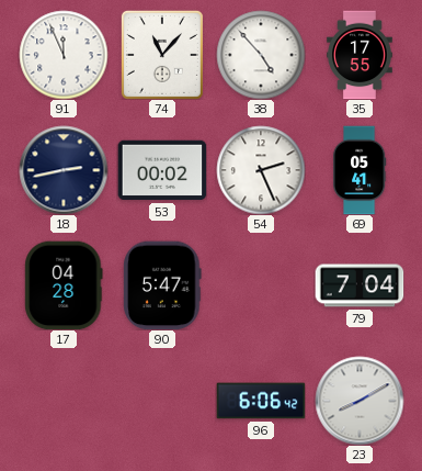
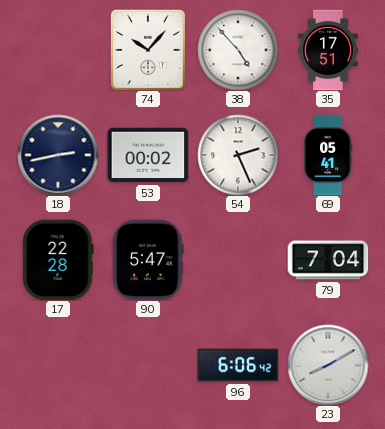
91: 11:56 -> none
74: 11:07 -> 10:07
35: 17:55 -> 17:51
17: 04:28 -> 22:28
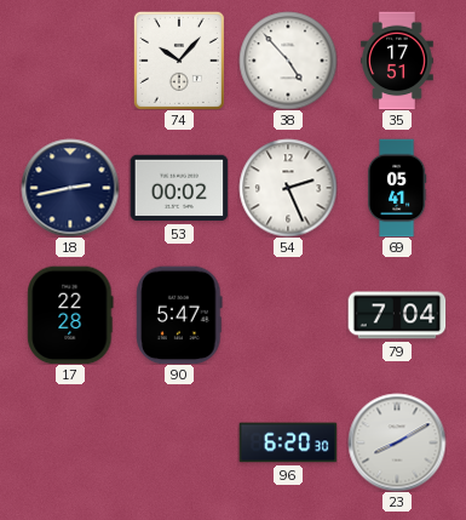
96: 6:06 -> 6:20
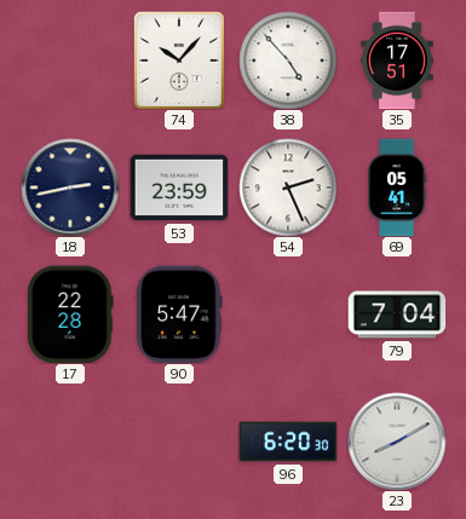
53: 00:02 -> 23:59
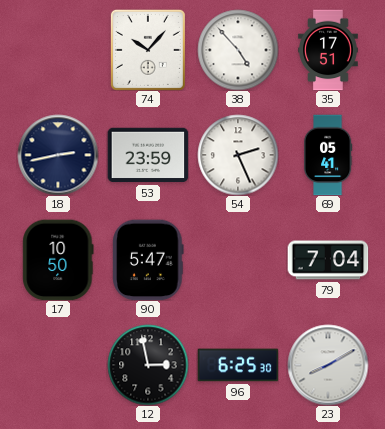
17: 22:28 -> 10:50
12: none -> 2:58
96: 6:20 -> 6:25
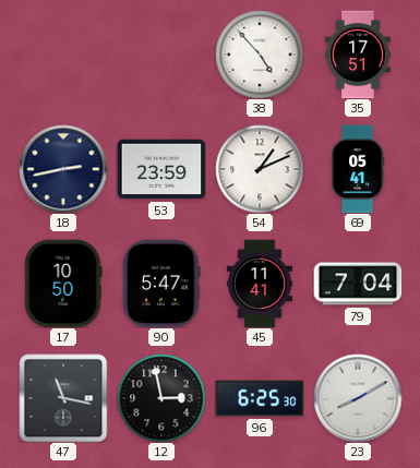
74: 10:07 -> none
54: 2:26 -> 1:11
45: none -> 11:41
47: none -> 11:17
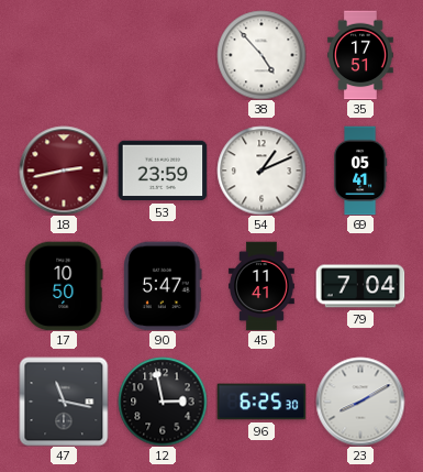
18 dial: navy -> burgundy
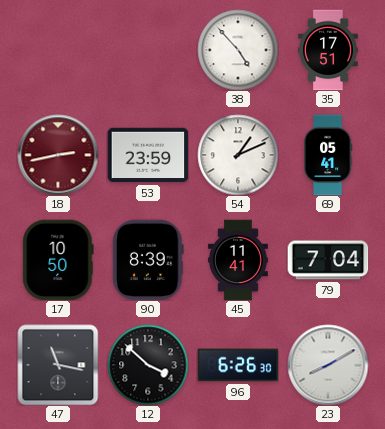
90: 5:47 -> 8:39
12: 2:58 -> 3:52
96: 6:25 -> 6:26
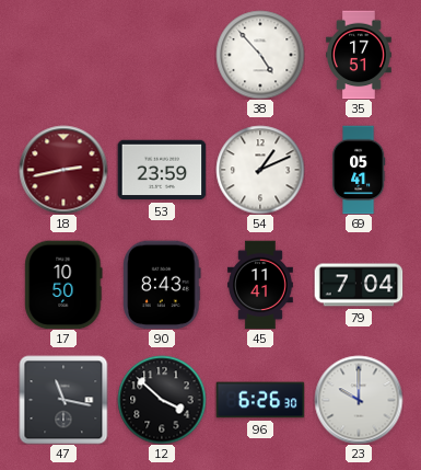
90: 8:39 -> 8:43
23: 8:10 -> 10:00
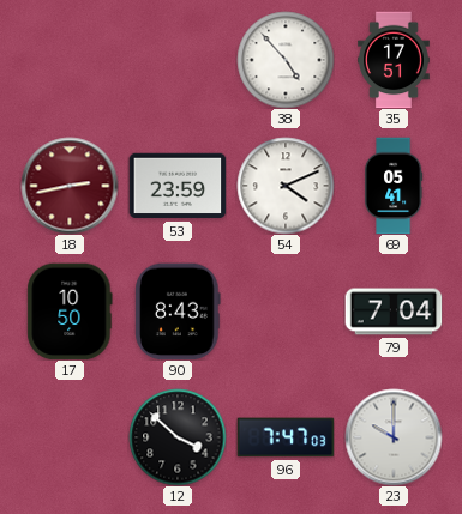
54: 1:11 -> 4:11
45: 11:41 -> none
47: 11:17 -> none
96: 6:26 -> 7:47
